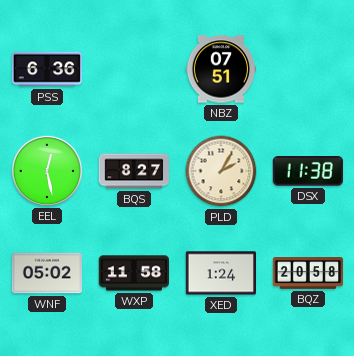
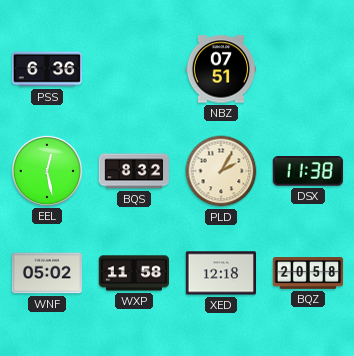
BQS: 8:27 -> 8:32
XED: 1:24 -> 12:18
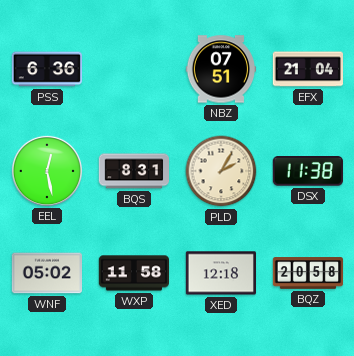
EFX: none -> 21:04
BQS: 8:32 -> 8:31
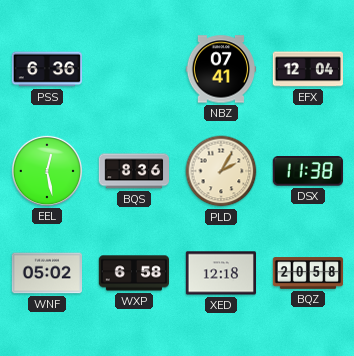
NBZ: 07:51 -> 07:41
EFX: 21:04 -> 12:04
BQS: 8:31 -> 8:36
WXP: 11:58 -> 6:58
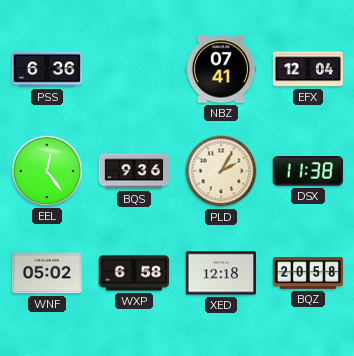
EEL: 12:28 -> 12:24
BQS: 8:36 -> 9:36
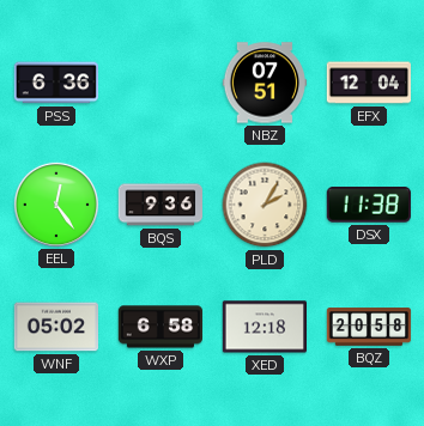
NBZ: 07:41 -> 07:51
